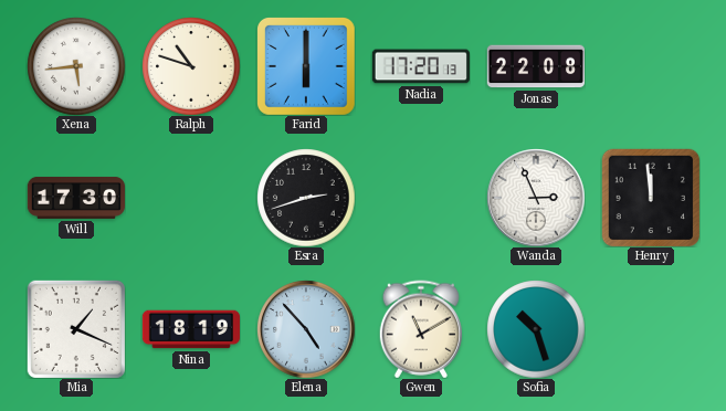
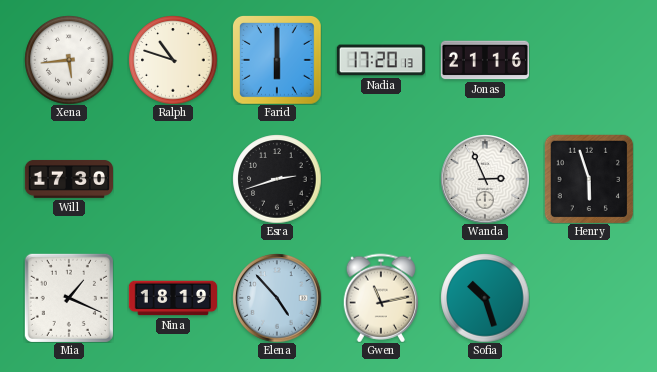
Jonas: 22:08 -> 21:16
Henry: 11:59 -> 5:57
Gwen: 11:10 -> 11:13
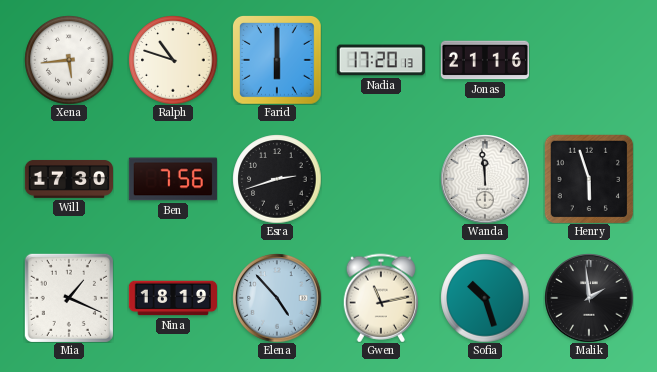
Ben: none -> 7:56
Wanda: 2:56 -> 11:59
Malik: none -> 1:59
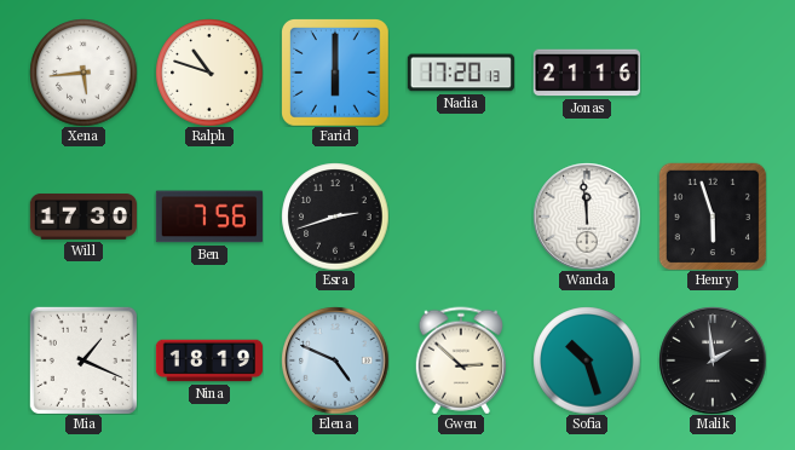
Elena: 4:53 -> 4:49
Gwen: 11:13 -> 2:52
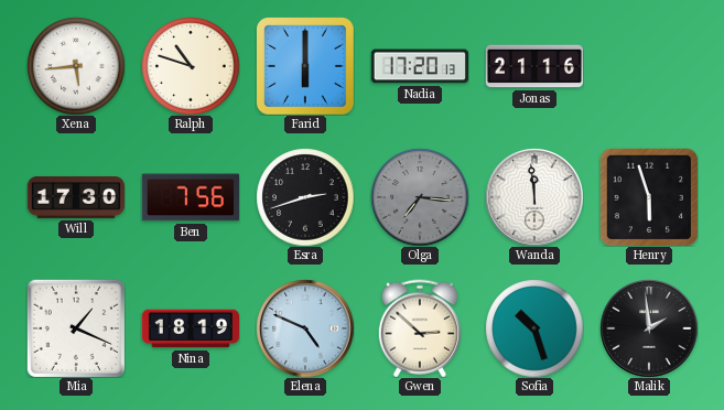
Olga: none -> 7:16
